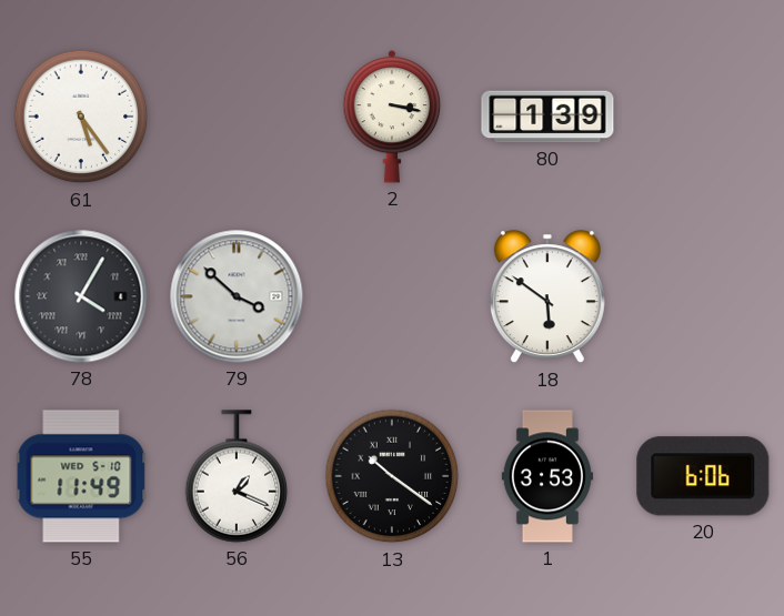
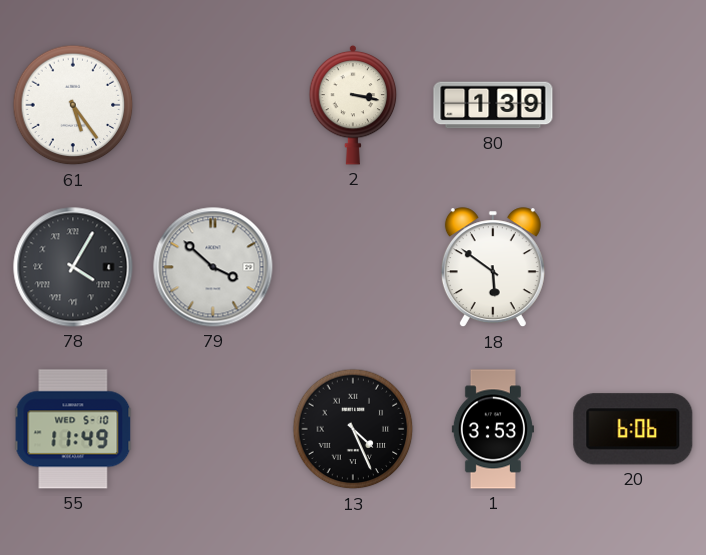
56: 1:19 -> none
13: 10:21 -> 4:26
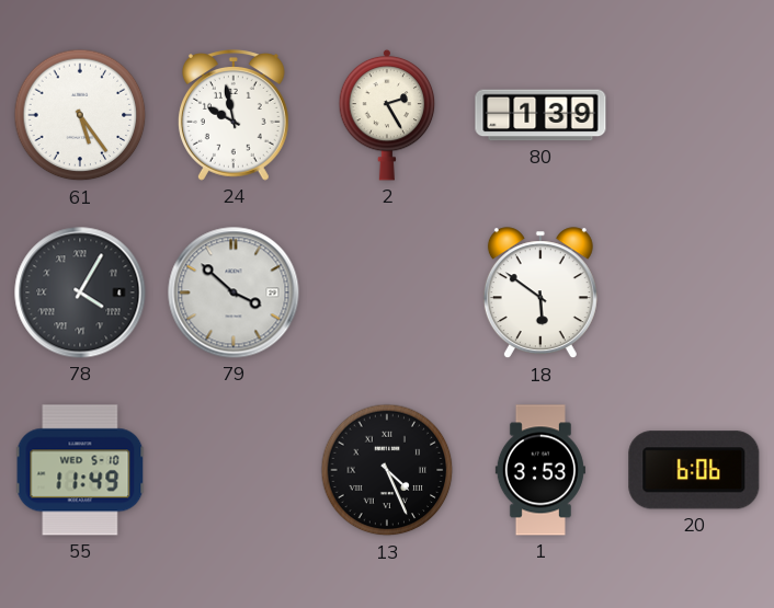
24: none -> 9:58
2: 3:17 -> 2:25
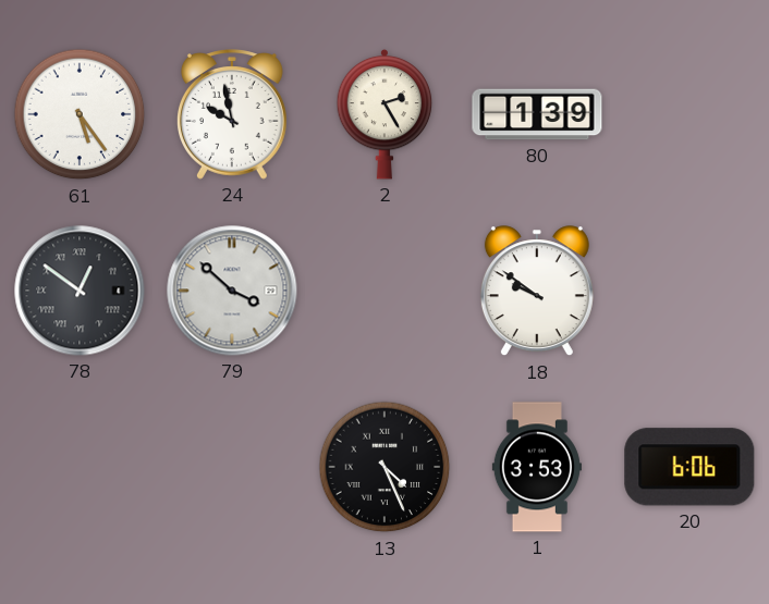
78: 4:05 -> 12:51
18: 5:51 -> 9:51
55: 11:49 -> none
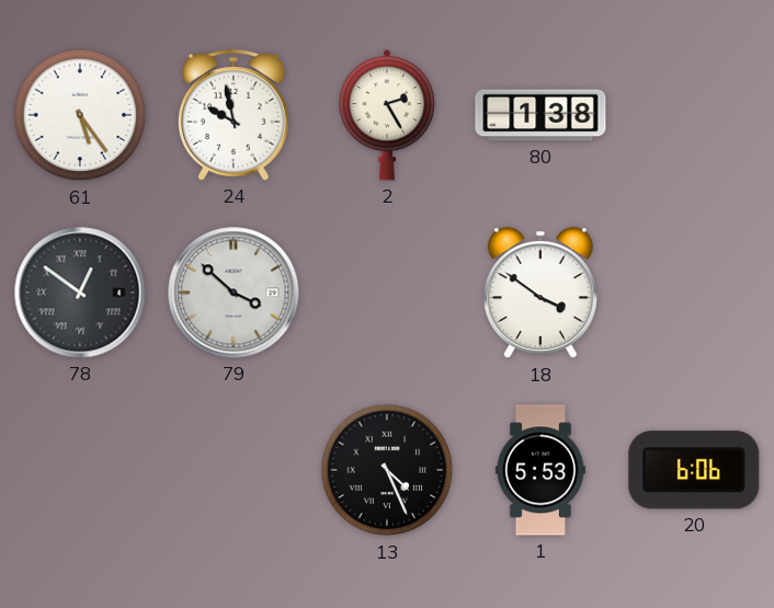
80: 1:39 -> 1:38
18: 9:51 -> 3:51
1: 3:53 -> 5:53
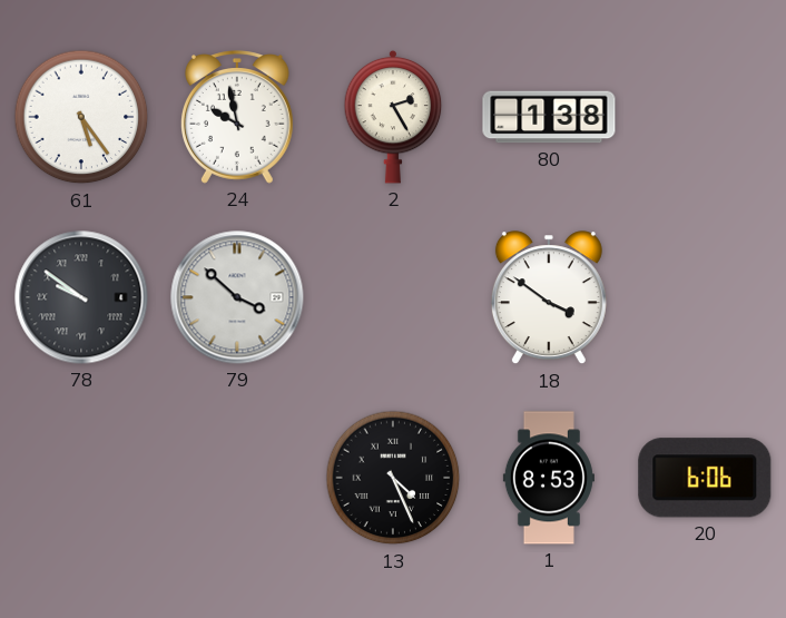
78: 12:51 -> 9:51
1: 5:53 -> 8:53
